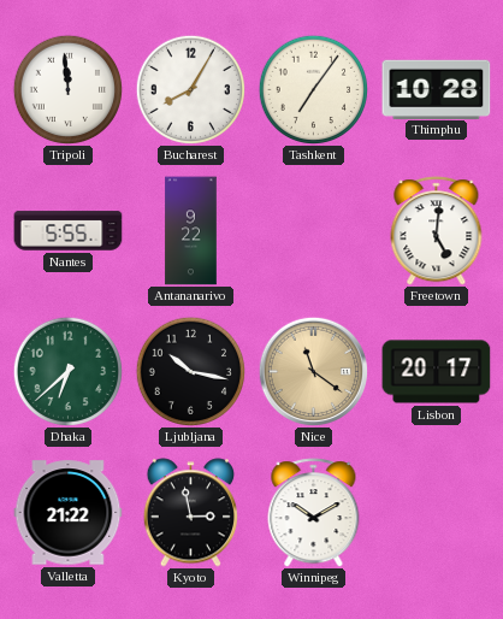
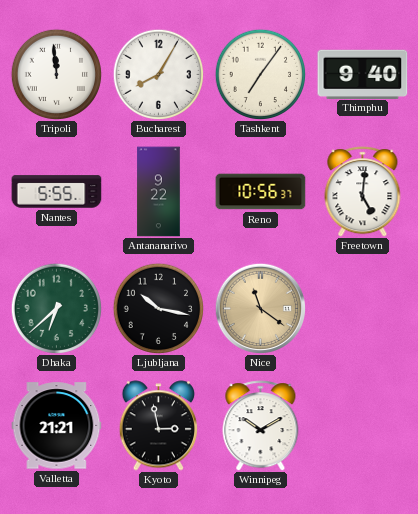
Thimphu: 10:28 -> 9:40
Reno: none -> 10:56
Lisbon: 20:17 -> none
Valletta: 21:22 -> 21:21
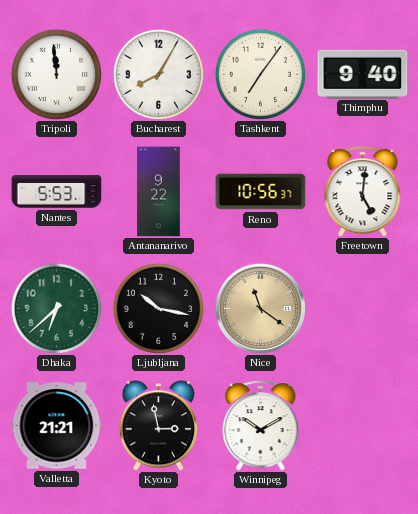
Nantes: 5:55 -> 5:53
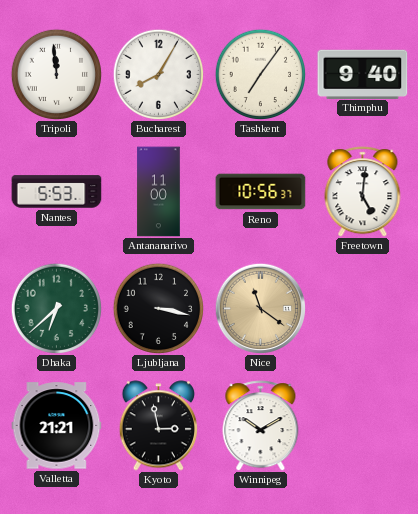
Antananarivo: 9:22 -> 11:00
Ljubljana: 10:17 -> 3:17
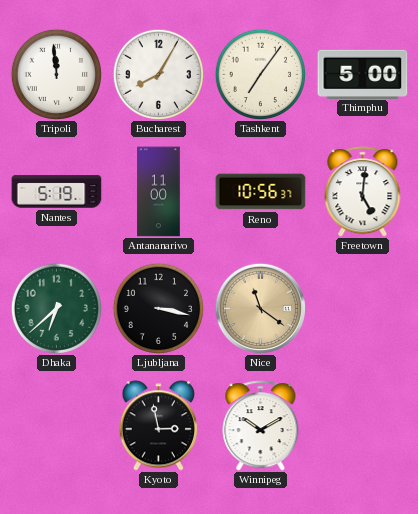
Thimphu: 9:40 -> 5:00
Nantes: 5:53 -> 5:19
Valletta: 21:21 -> none
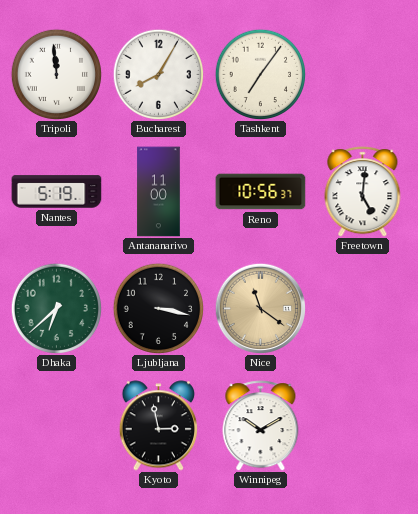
Thimphu: 5:00 -> none
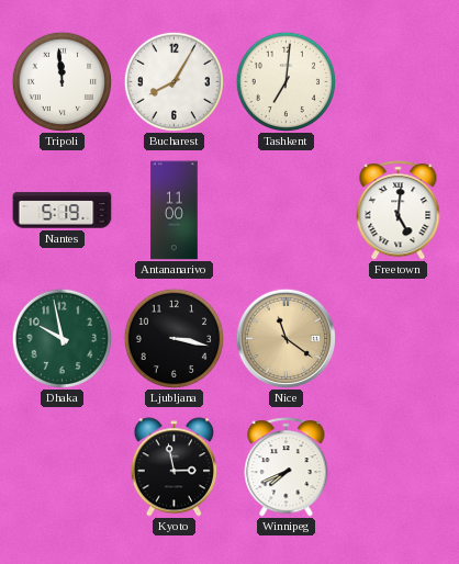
Tashkent: 7:06 -> 7:01
Reno: 10:56 -> none
Dhaka: 6:38 -> 9:58
Winnipeg: 10:10 -> 7:41
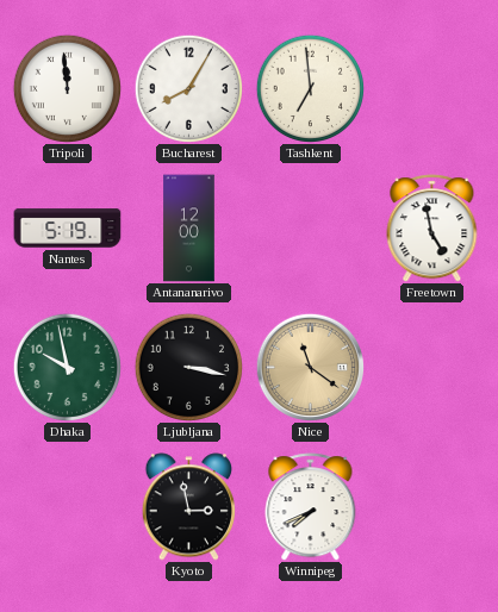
Tashkent: 7:01 -> 6:59
Antananarivo: 11:00 -> 12:00
Freetown: 5:01 -> 4:58
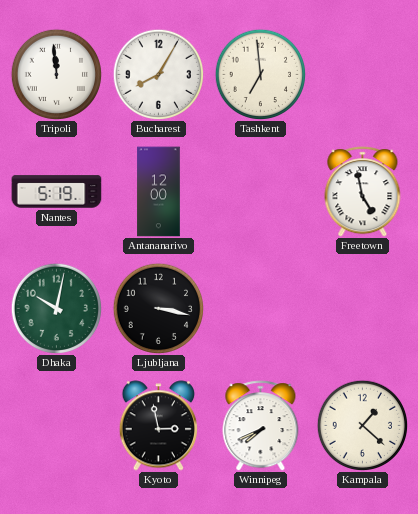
Dhaka: 9:58 -> 10:02
Nice: 11:21 -> none
Kampala: none -> 1:22
